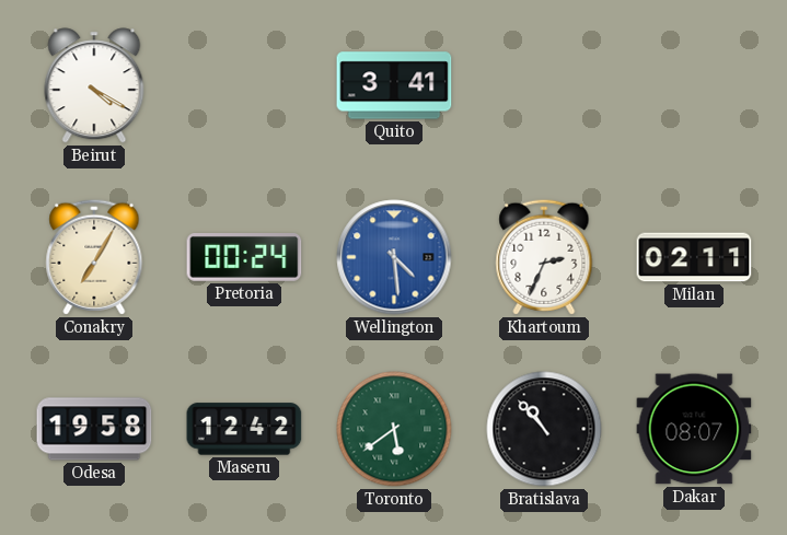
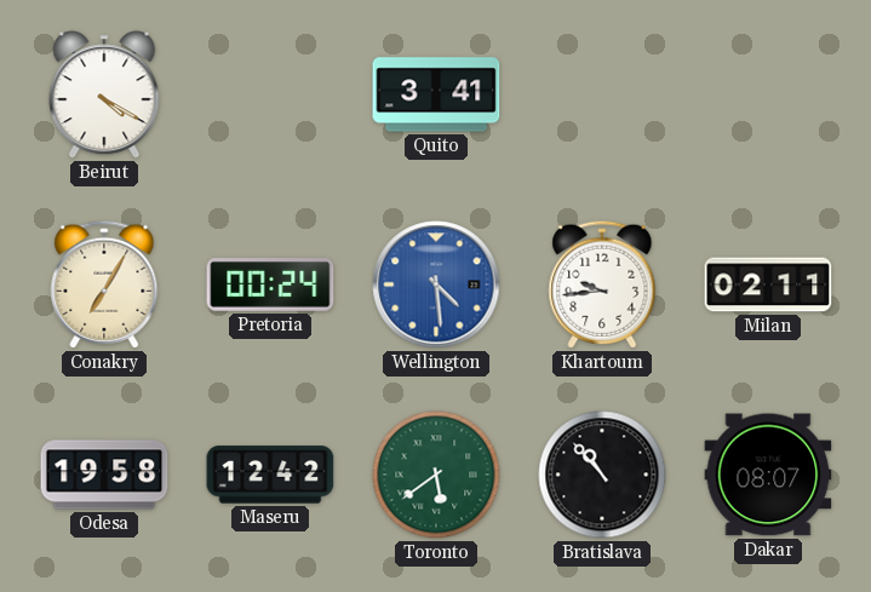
Khartoum: 2:34 -> 9:44
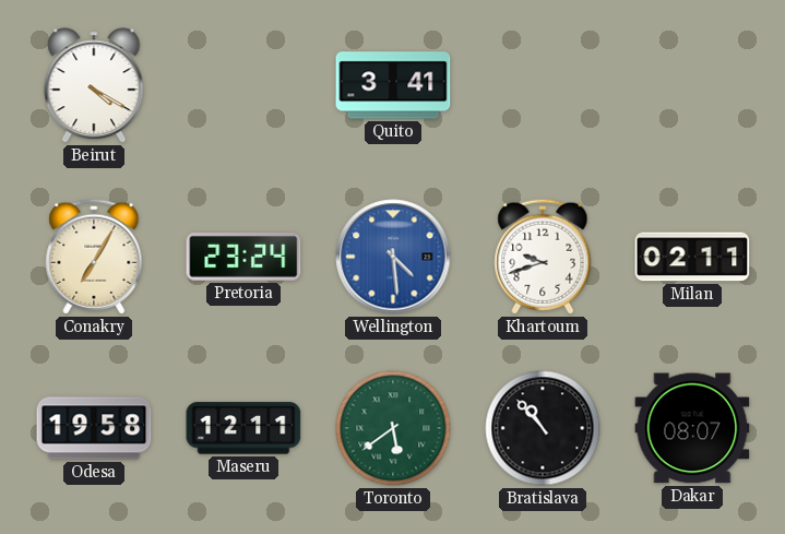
Pretoria: 00:24 -> 23:24
Khartoum: 9:44 -> 9:42
Maseru: 12:42 -> 12:11
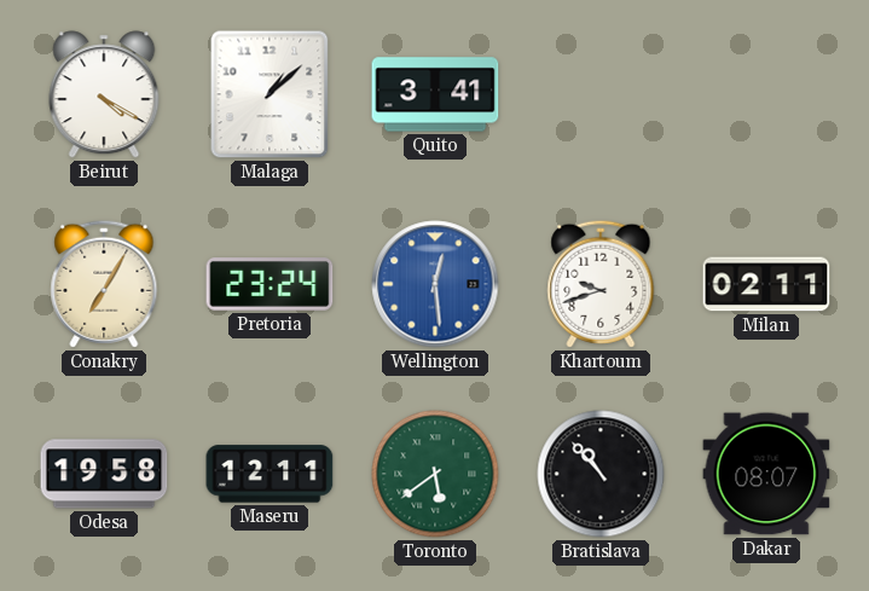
Malaga: none -> 1:08
Wellington: 4:29 -> 12:29
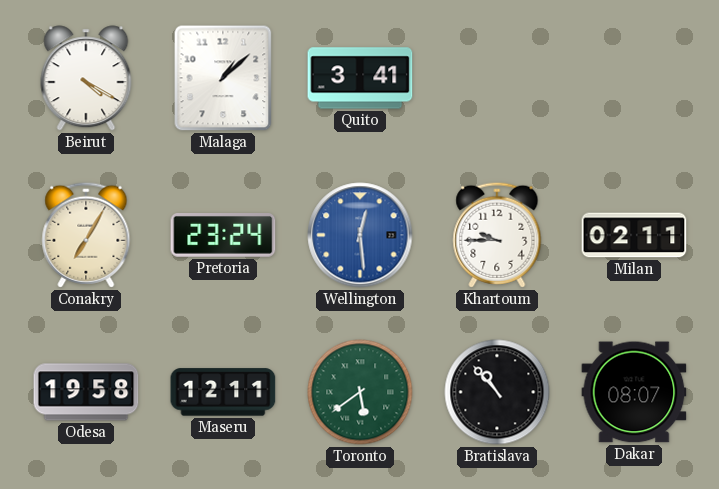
Khartoum: 9:42 -> 9:45
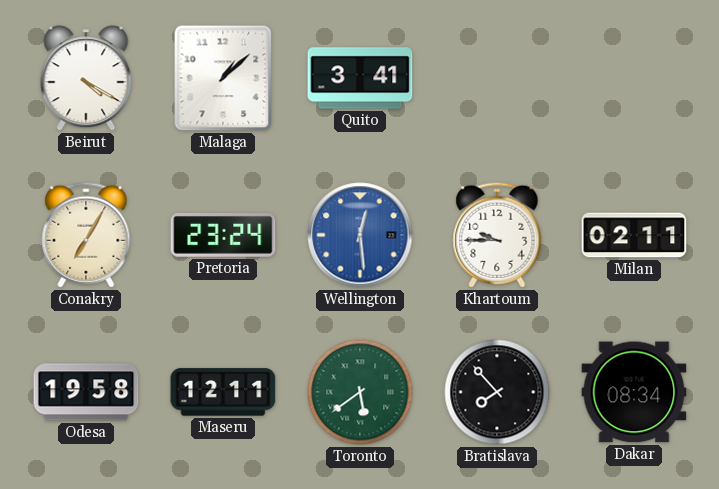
Bratislava: 10:53 -> 7:53
Dakar: 08:07 -> 08:34
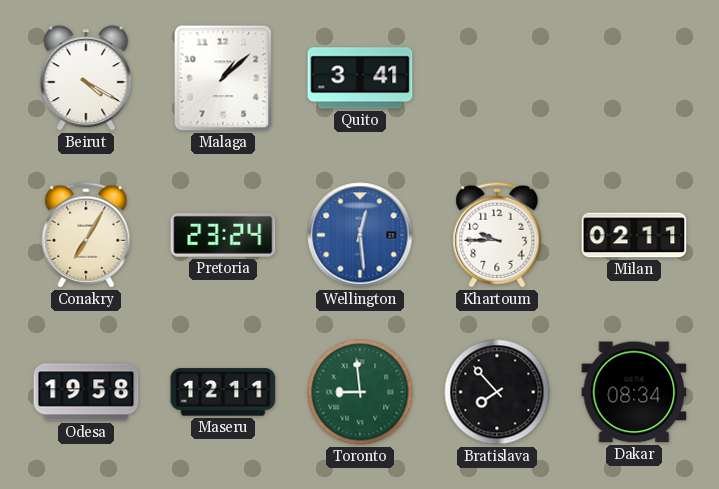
Toronto: 5:39 -> 8:59
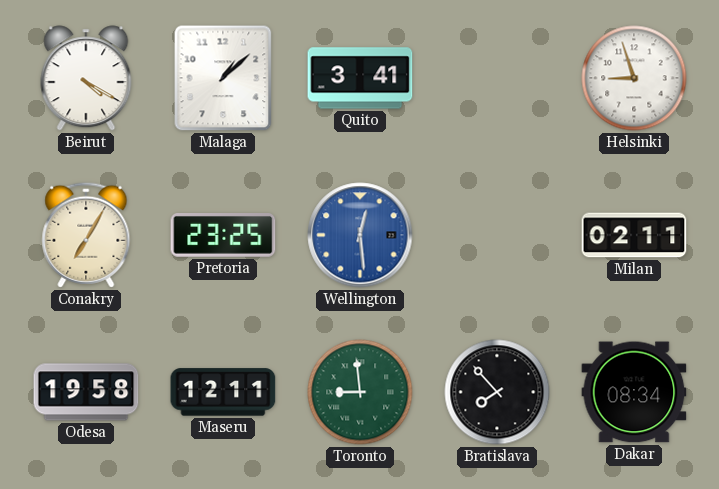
Helsinki: none -> 8:57
Pretoria: 23:24 -> 23:25
Khartoum: 9:45 -> none
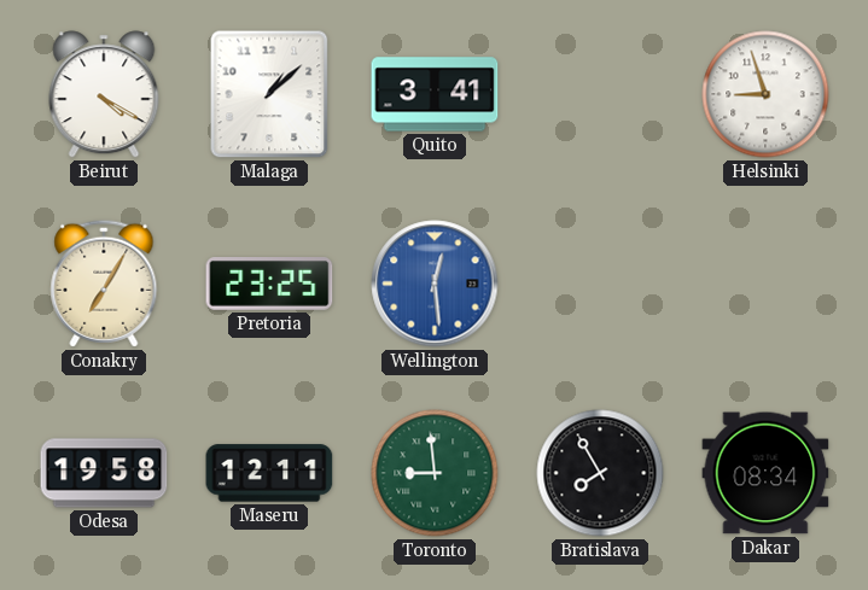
Milan: 02:11 -> none
Bratislava: 7:53 -> 7:55
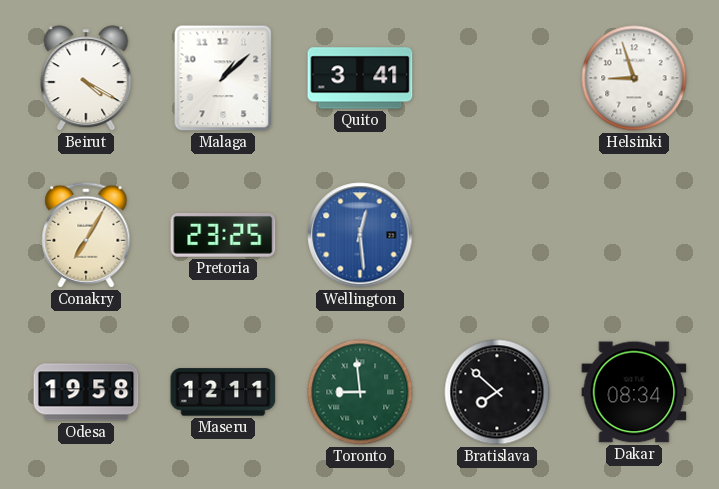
Bratislava: 7:55 -> 7:52
